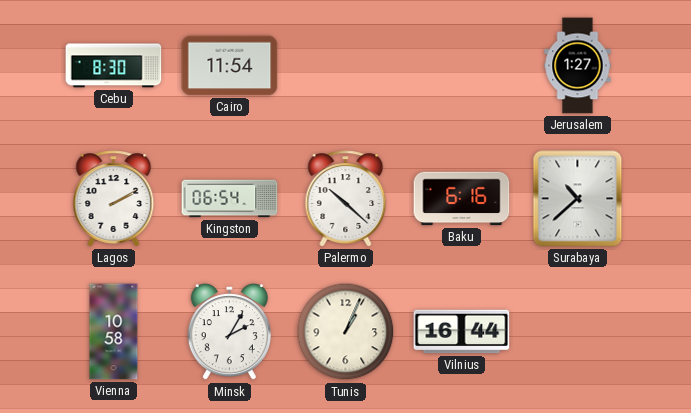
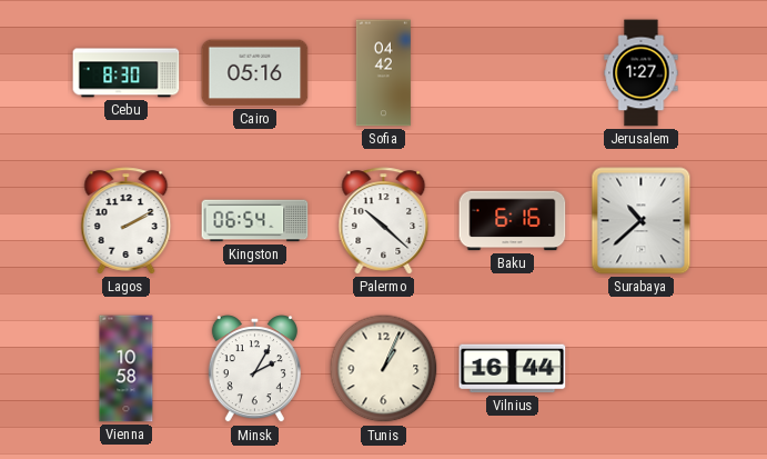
Cairo: 11:54 -> 05:16
Sofia: none -> 04:42
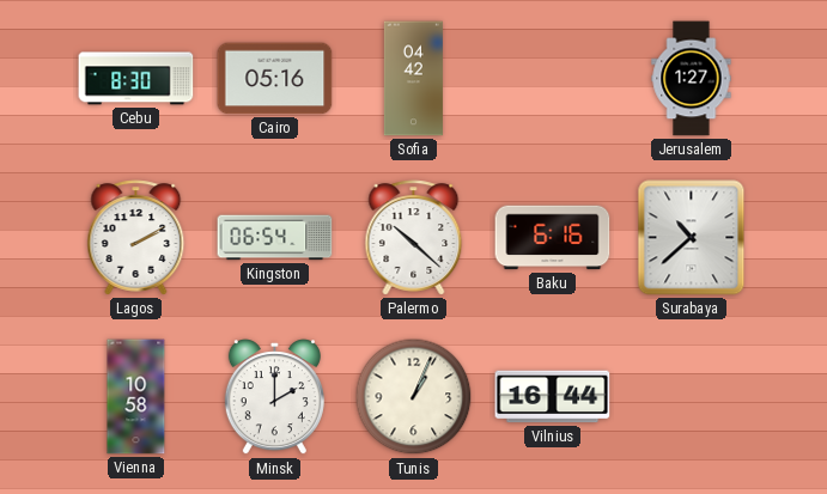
Minsk: 2:05 -> 2:00
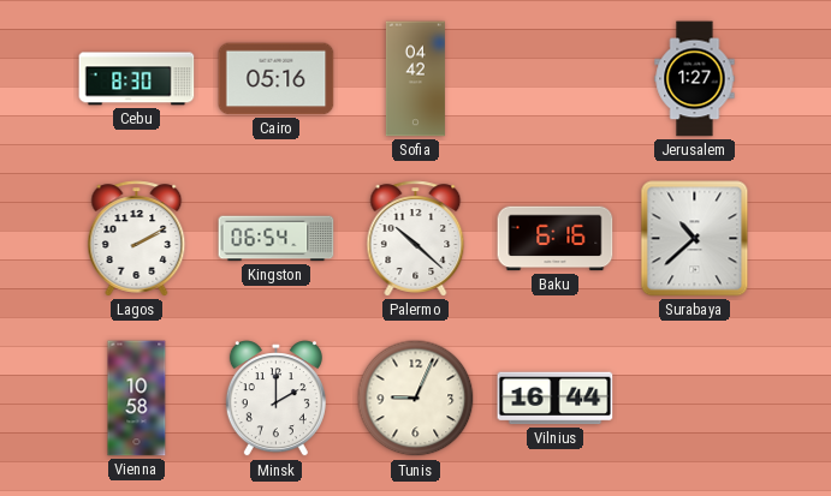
Tunis: 1:04 -> 9:04
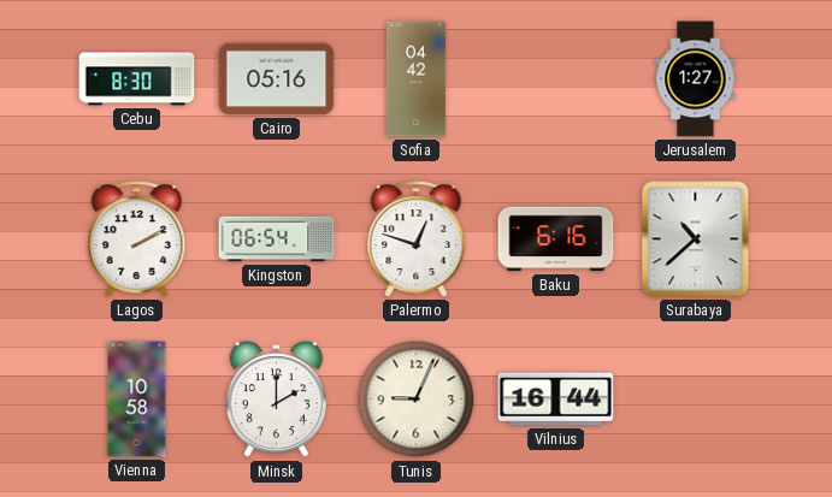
Palermo: 10:22 -> 12:48
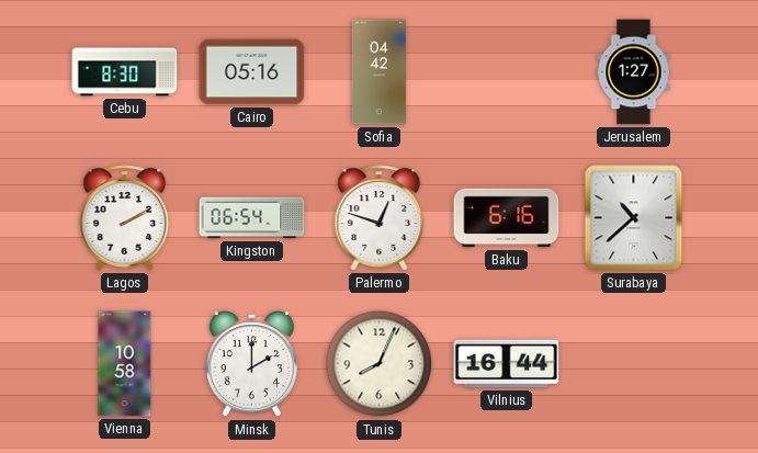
Tunis: 9:04 -> 8:04
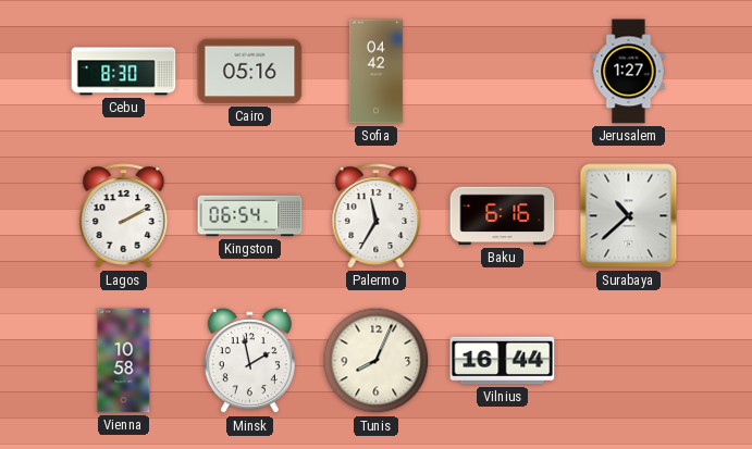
Palermo: 12:48 -> 11:35
Minsk: 2:00 -> 1:58
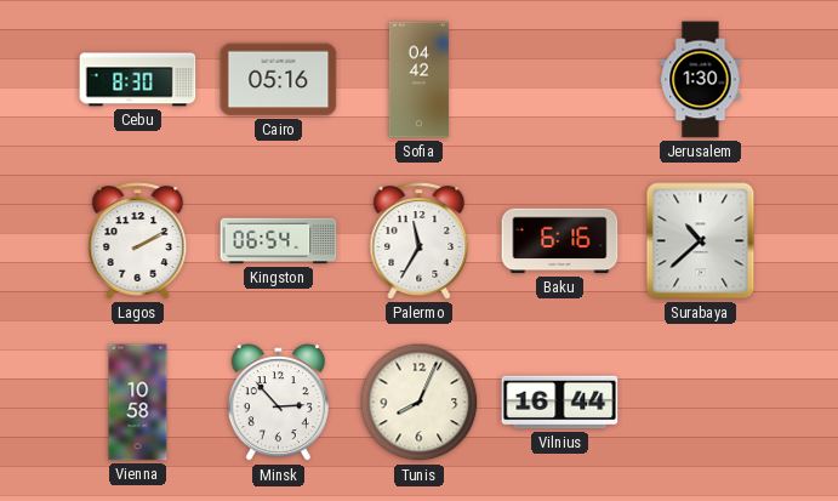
Jerusalem: 1:27 -> 1:30
Minsk: 1:58 -> 2:53
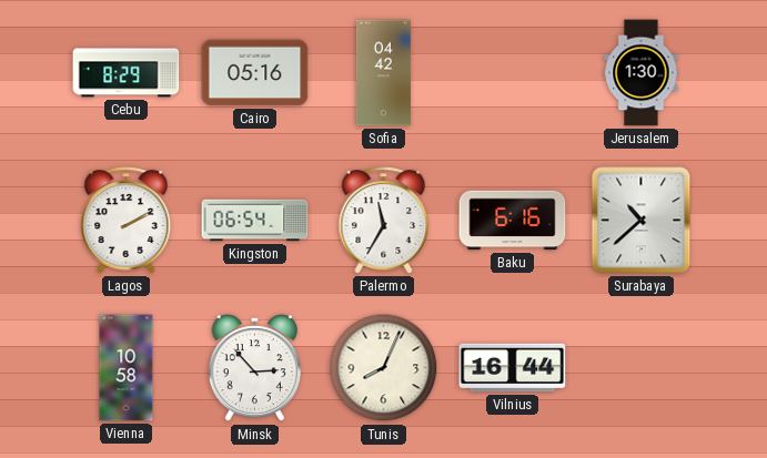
Cebu: 8:30 -> 8:29
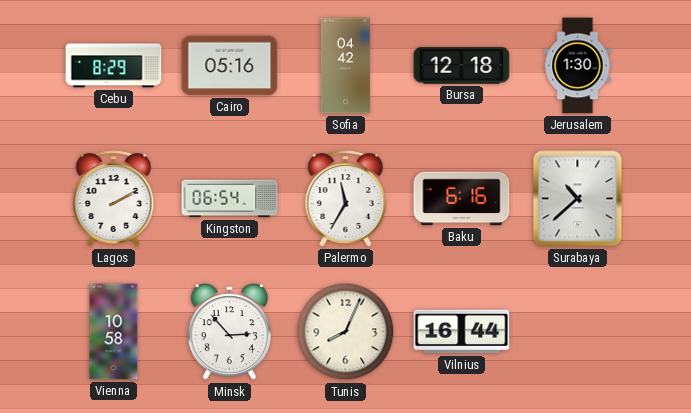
Bursa: none -> 12:18
